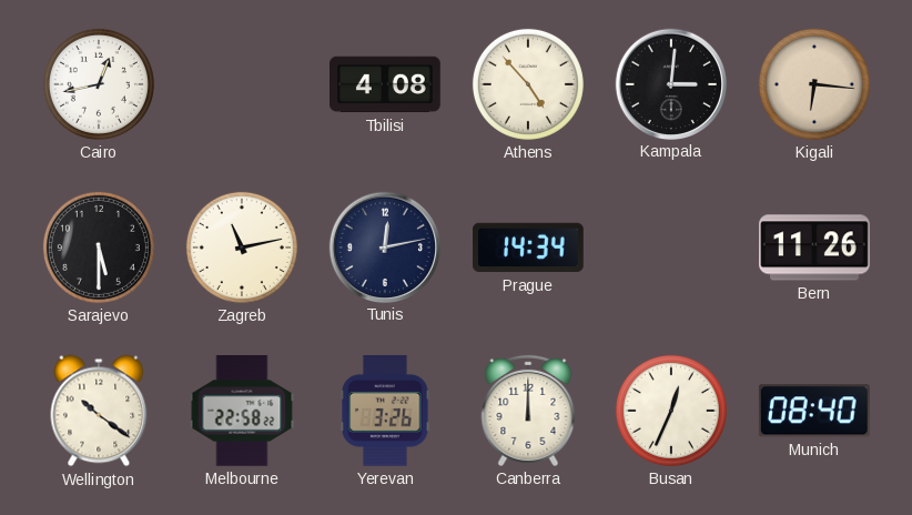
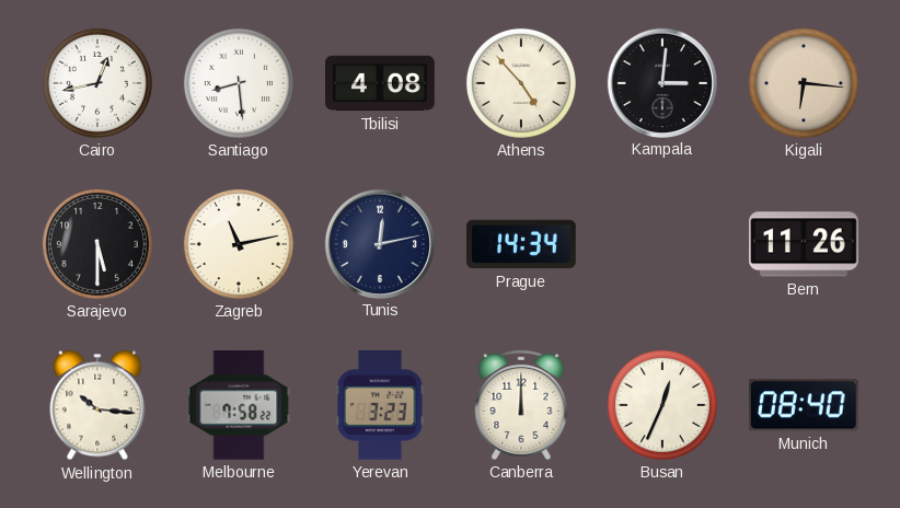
Santiago: none -> 8:29
Wellington: 10:21 -> 10:16
Melbourne: 22:58 -> 7:58
Yerevan: 3:26 -> 3:23
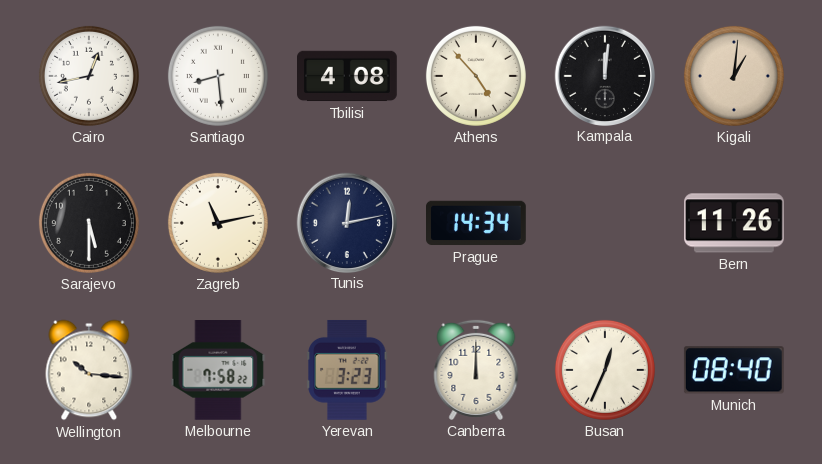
Kampala: 3:01 -> 12:01
Kigali: 6:16 -> 1:01
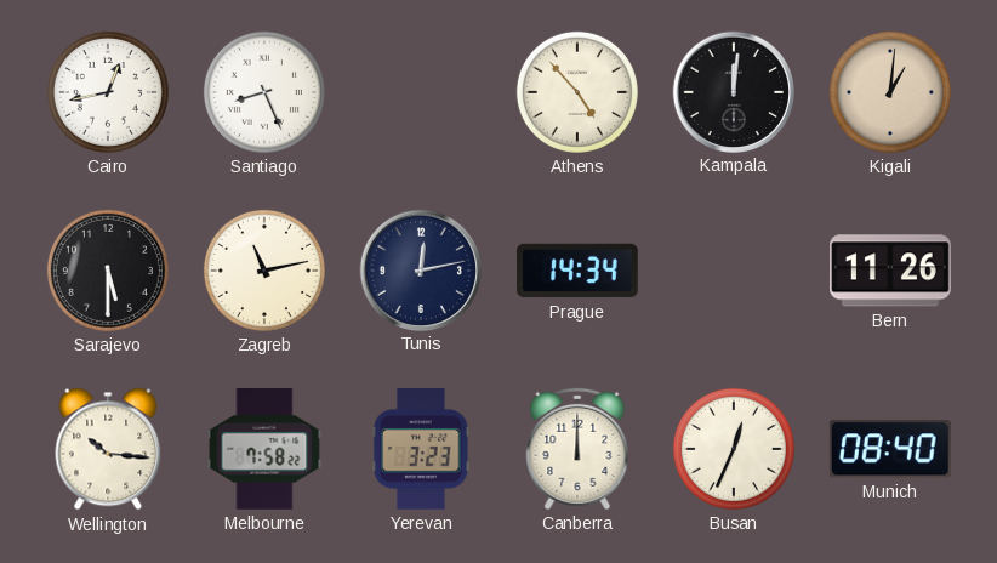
Santiago: 8:29 -> 8:26
Tbilisi: 4:08 -> none
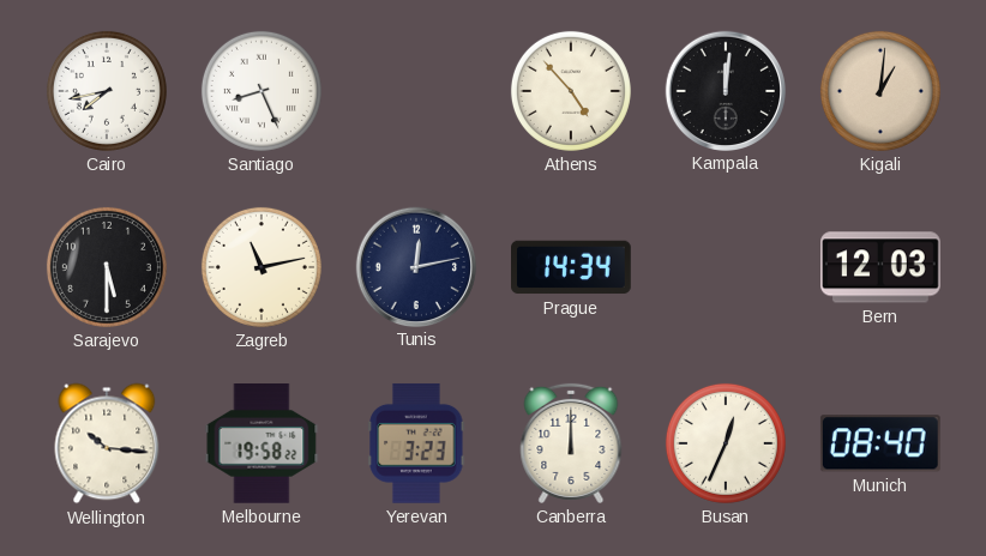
Cairo: 12:43 -> 7:43
Bern: 11:26 -> 12:03
Melbourne: 7:58 -> 19:58
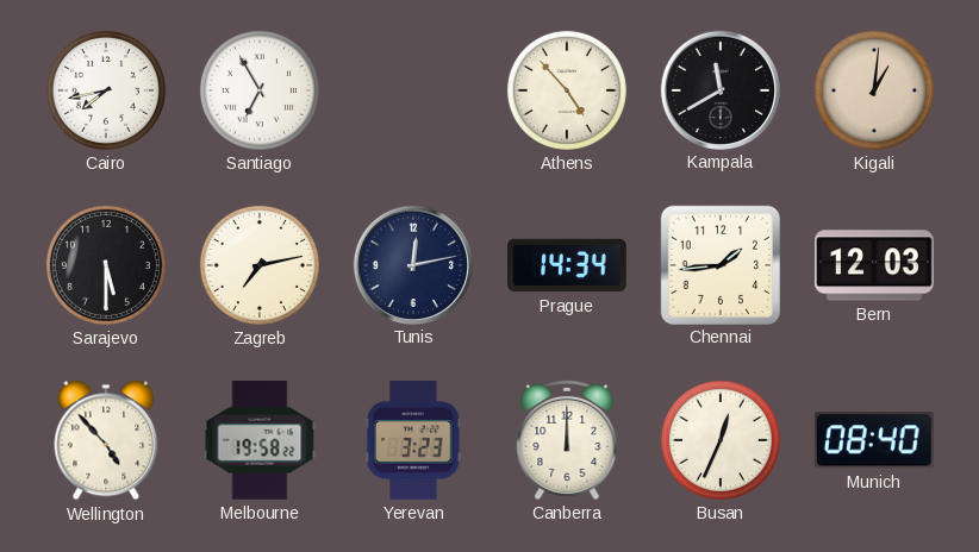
Santiago: 8:26 -> 6:55
Kampala: 12:01 -> 11:40
Zagreb: 11:13 -> 7:13
Chennai: none -> 1:44
Wellington: 10:16 -> 4:53
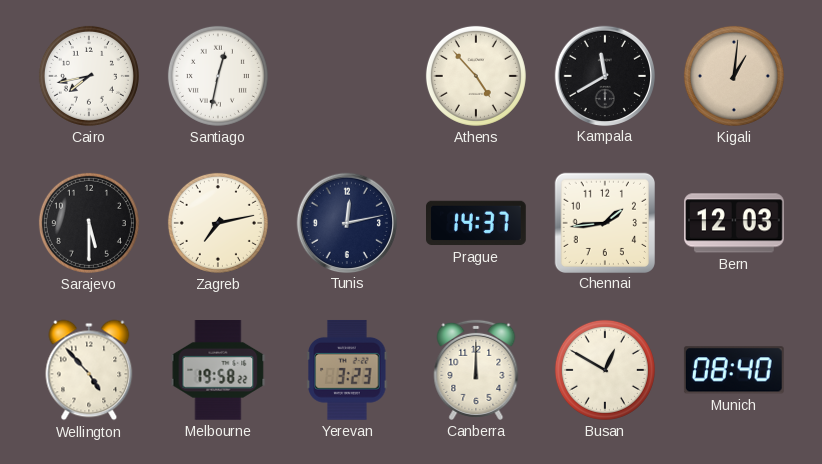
Santiago: 6:55 -> 12:32
Prague: 14:34 -> 14:37
Busan: 12:34 -> 12:50
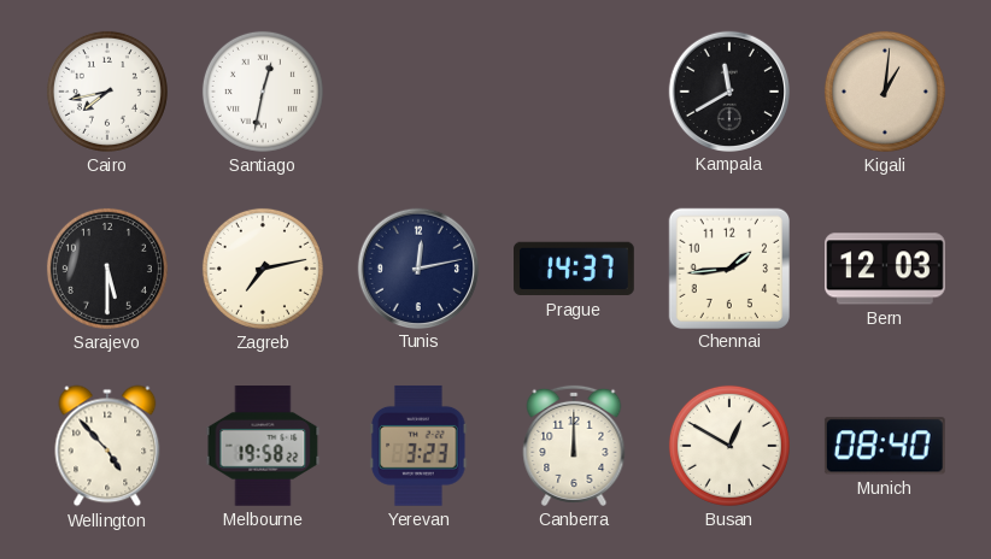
Athens: 4:53 -> none
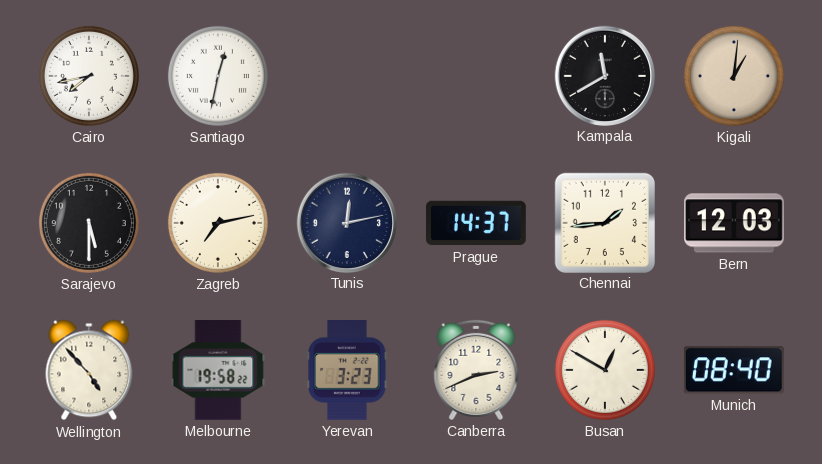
Canberra: 12:00 -> 2:41
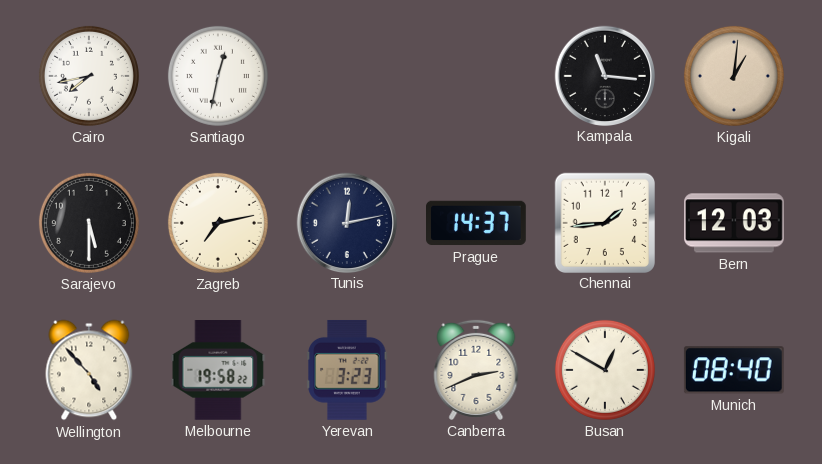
Kampala: 11:40 -> 11:16
